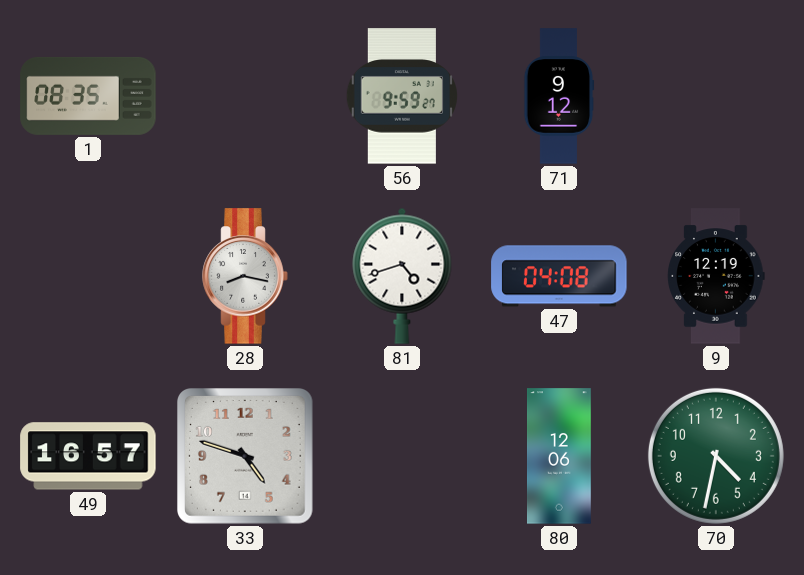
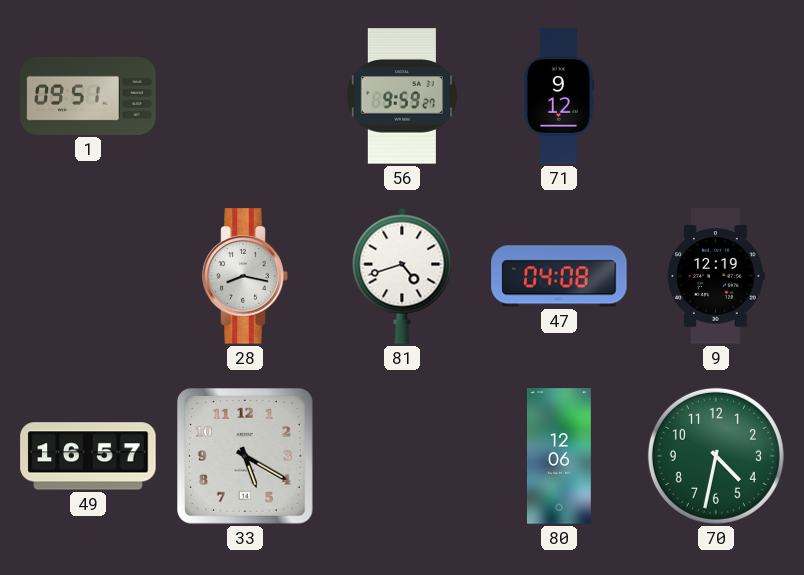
1: 08:35 -> 09:51
33: 4:48 -> 5:20
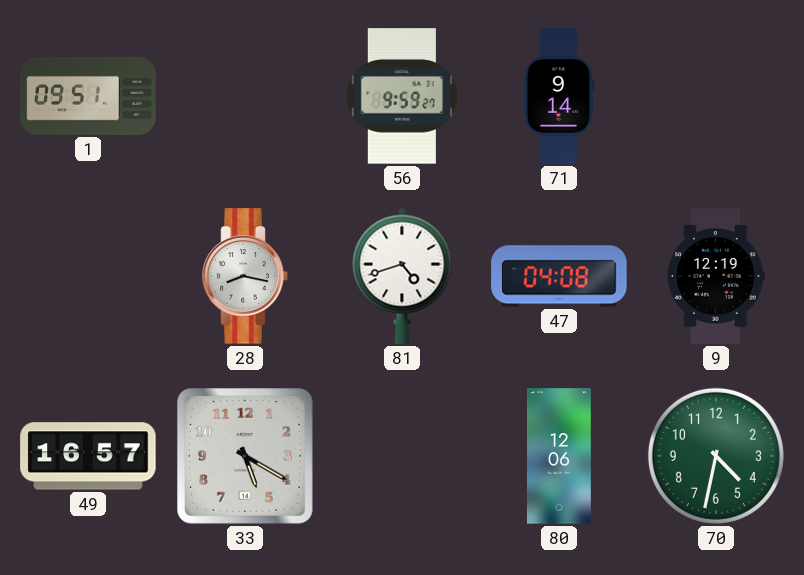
71: 9:12 -> 9:14
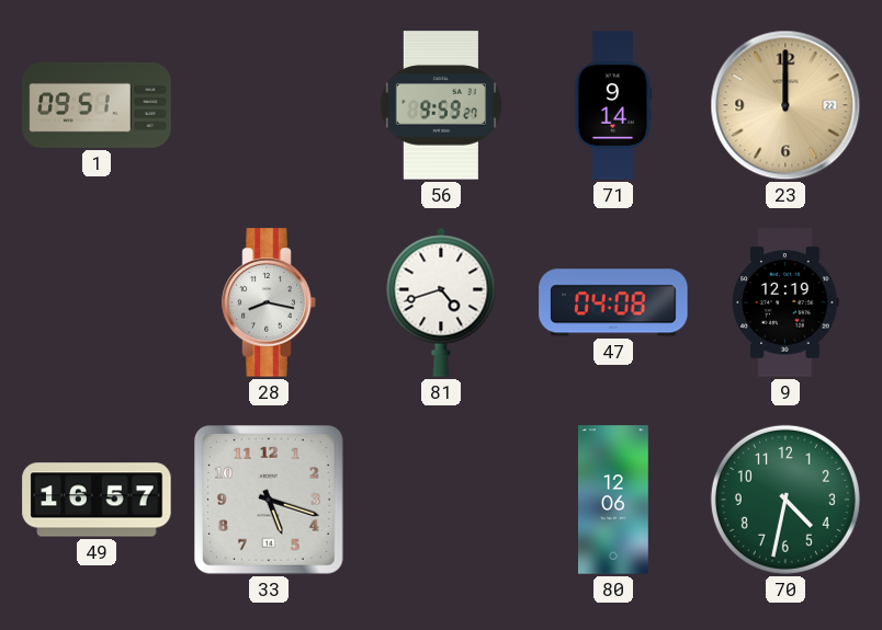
23: none -> 12:00
33: 5:20 -> 5:18
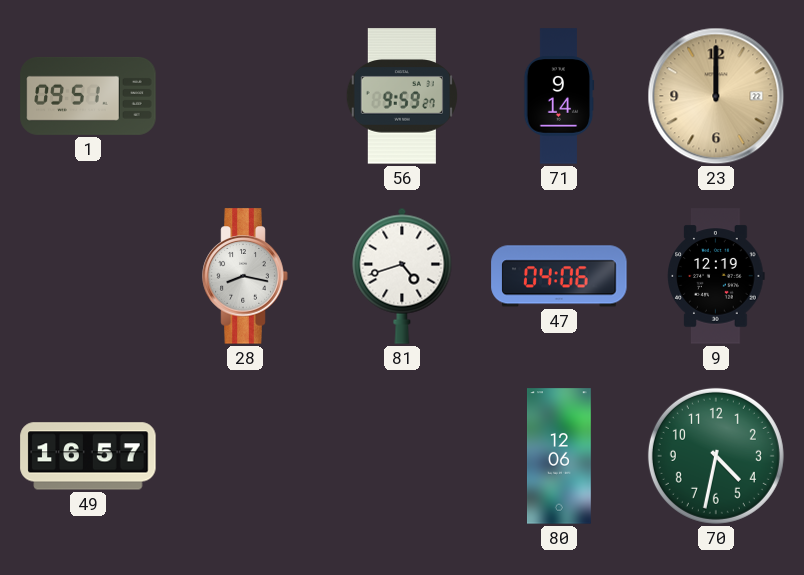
47: 04:08 -> 04:06
33: 5:18 -> none
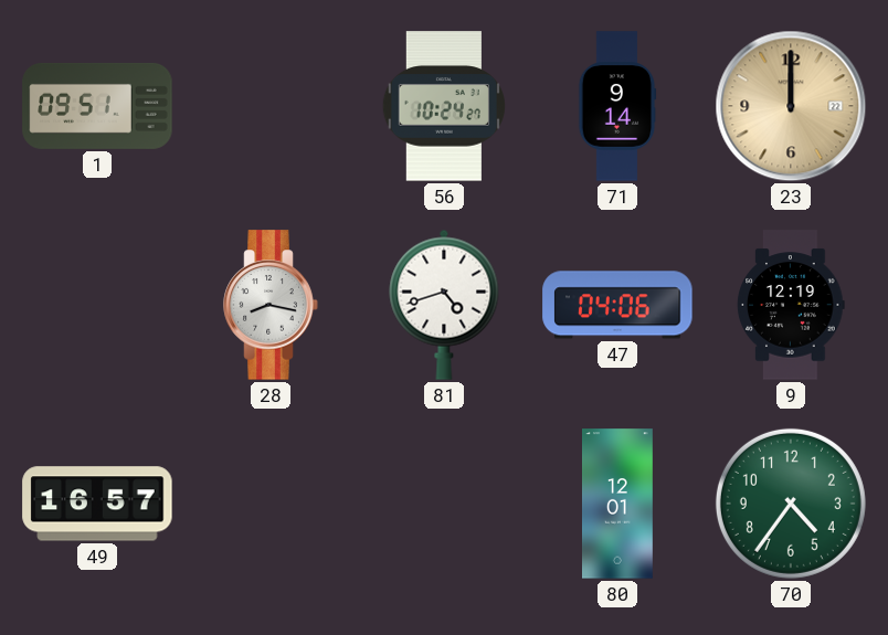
56: 9:59 -> 10:24
80: 12:06 -> 12:01
70: 4:32 -> 4:36
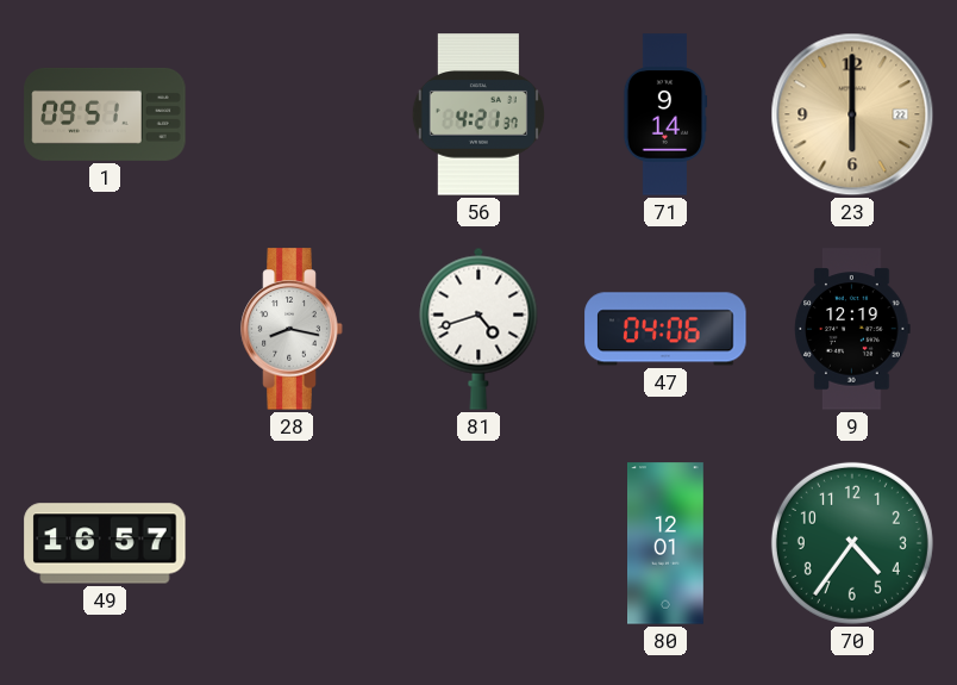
56: 10:24 -> 4:21
23: 12:00 -> 6:00
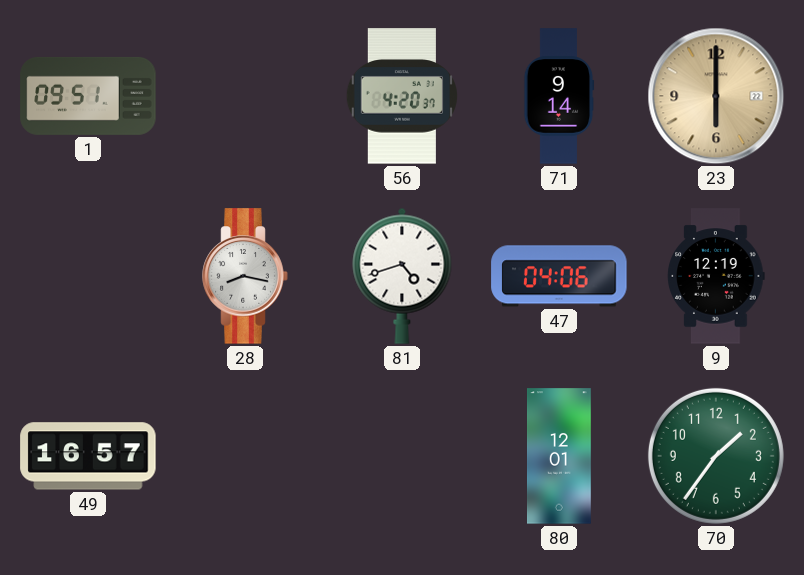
56: 4:21 -> 4:20
70: 4:36 -> 1:36
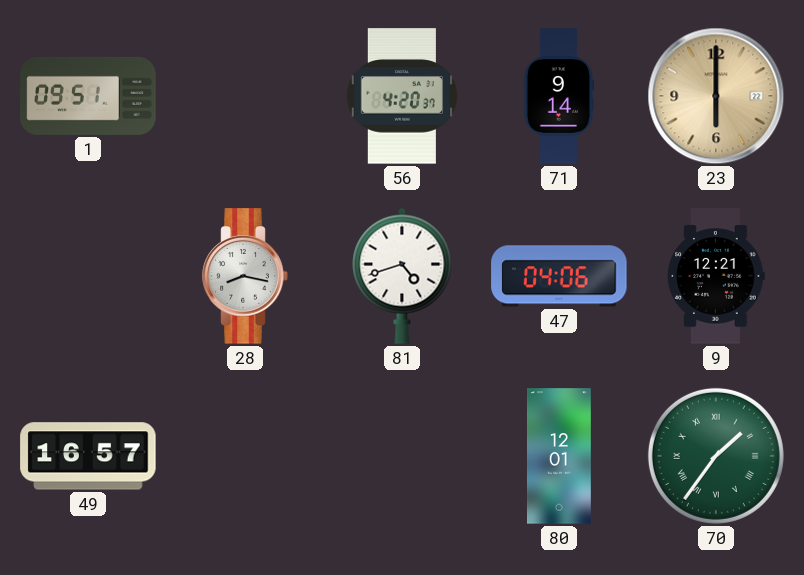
9: 12:19 -> 12:21
70 numerals: Arabic -> Roman
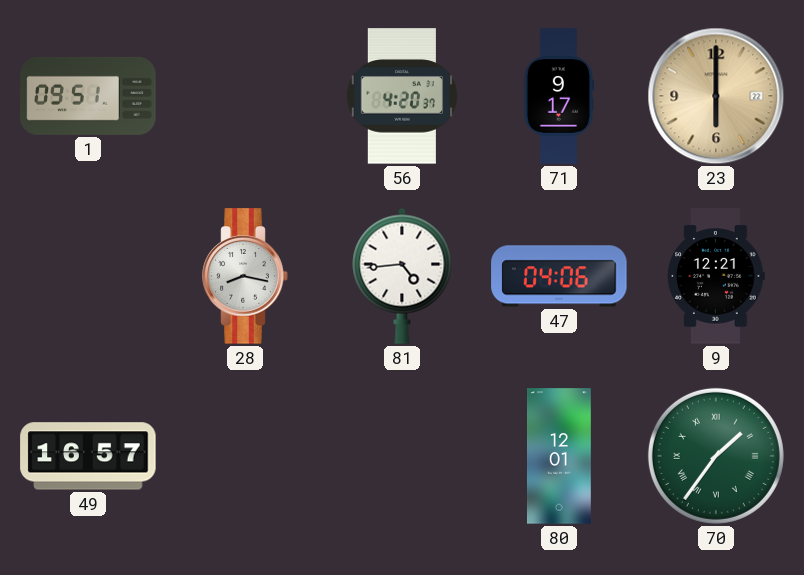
71: 9:14 -> 9:17
81: 4:42 -> 4:44
